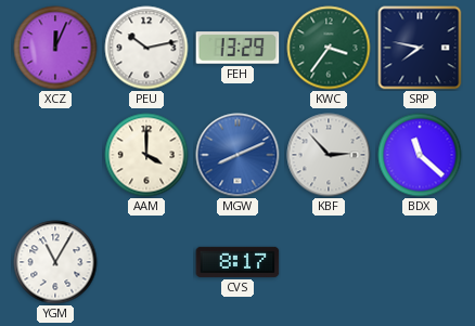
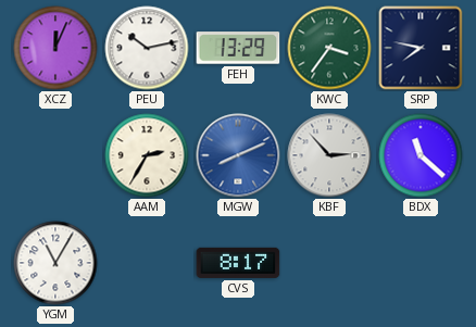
AAM: 4:00 -> 2:35
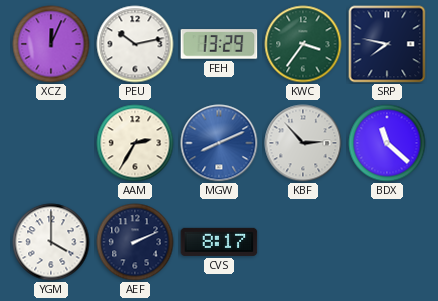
YGM: 11:05 -> 4:00
AEF: none -> 2:11
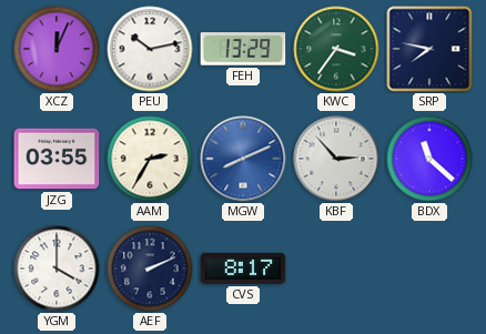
JZG: none -> 03:55
